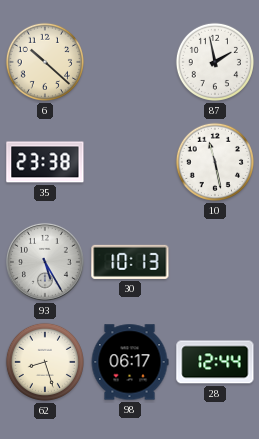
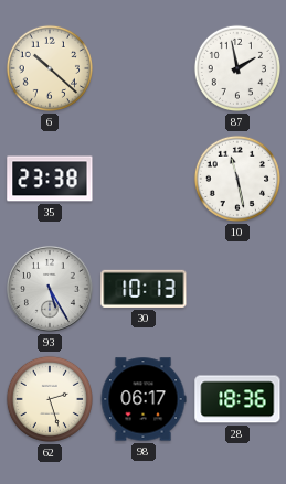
62: 8:27 -> 2:27
28: 12:44 -> 18:36
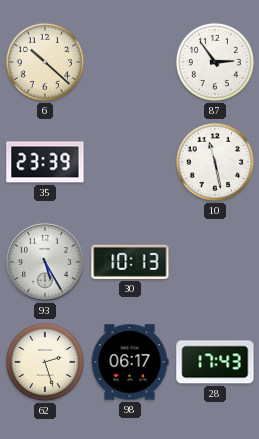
87: 1:58 -> 2:54
35: 23:38 -> 23:39
28: 18:36 -> 17:43
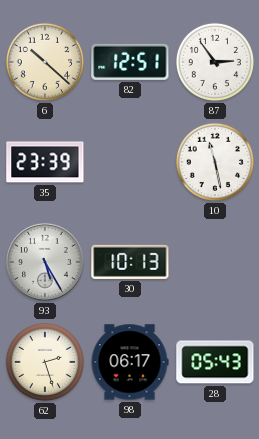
82: none -> 12:51
28: 17:43 -> 05:43
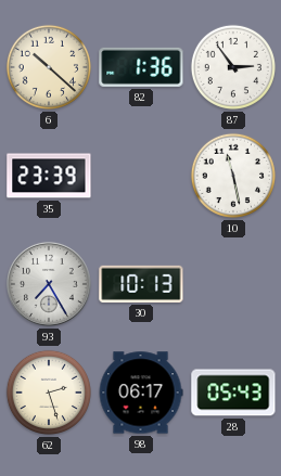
82: 12:51 -> 1:36
93: 5:25 -> 7:25
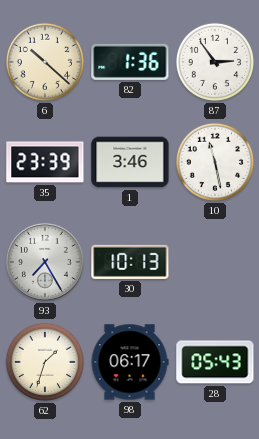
1: none -> 3:46
62: 2:27 -> 1:33
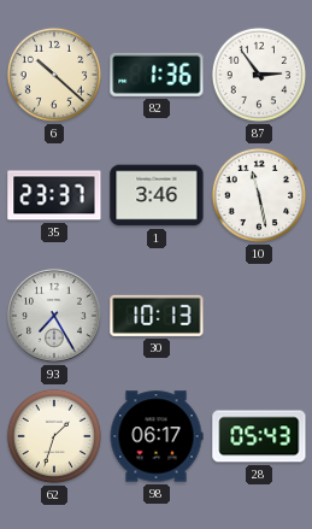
35: 23:39 -> 23:37
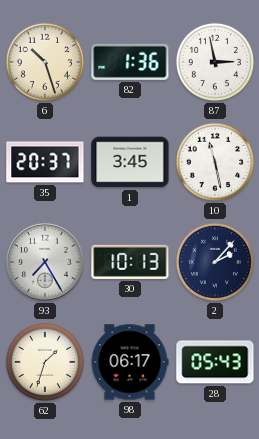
6: 10:22 -> 10:27
87: 2:54 -> 2:58
35: 23:37 -> 20:37
1: 3:46 -> 3:45
2: none -> 2:07
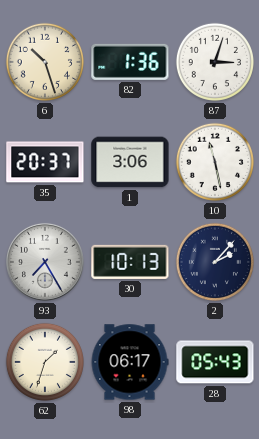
87: 2:58 -> 3:03
1: 3:45 -> 3:06
